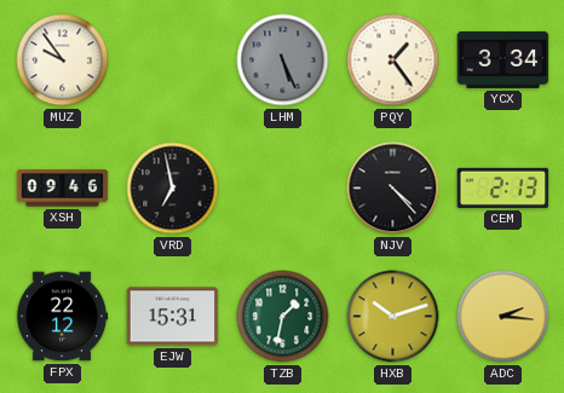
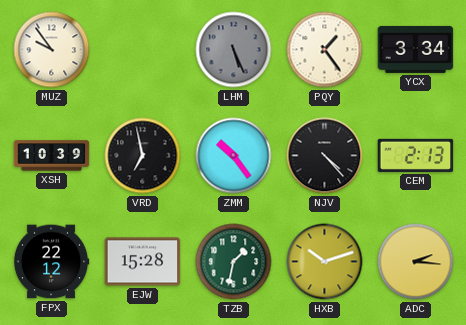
XSH: 09:46 -> 10:39
ZMM: none -> 10:24
EJW: 15:31 -> 15:28
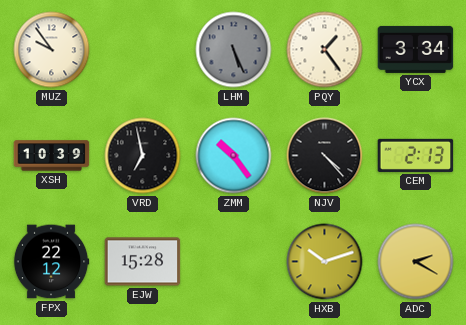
TZB: 1:32 -> none
ADC: 2:16 -> 2:20
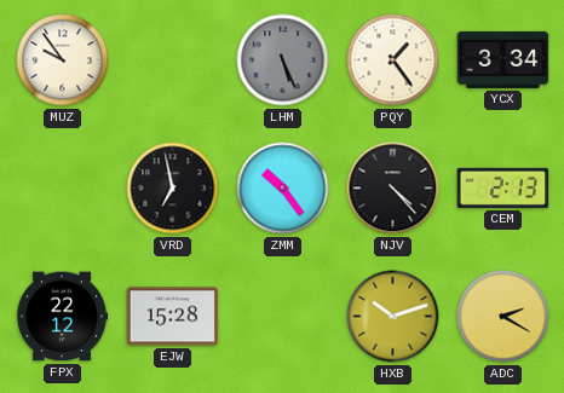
XSH: 10:39 -> none
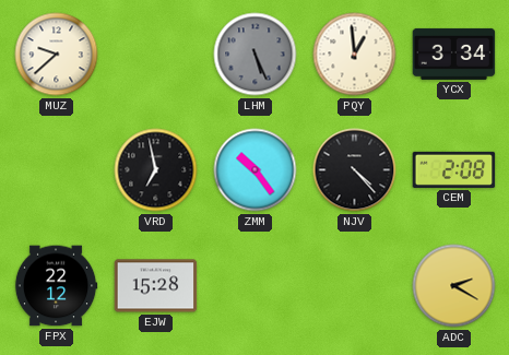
MUZ: 9:54 -> 9:38
PQY: 1:24 -> 12:59
CEM: 2:13 -> 2:08
HXB: 10:12 -> none
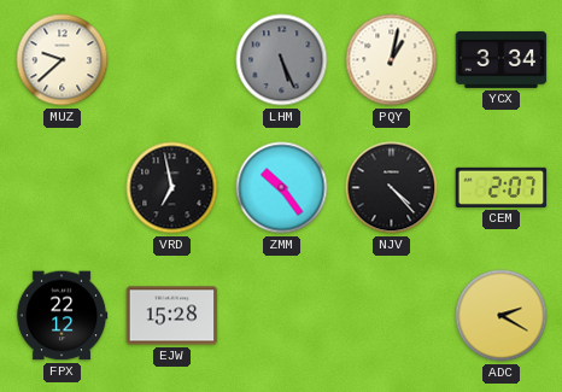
PQY: 12:59 -> 1:02
CEM: 2:08 -> 2:07
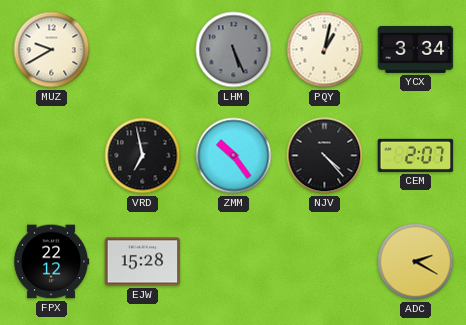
MUZ: 9:38 -> 9:40
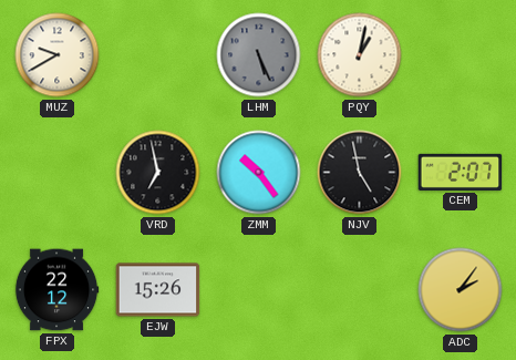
YCX: 3:34 -> none
NJV: 4:23 -> 4:58
EJW: 15:28 -> 15:26
ADC: 2:20 -> 2:06
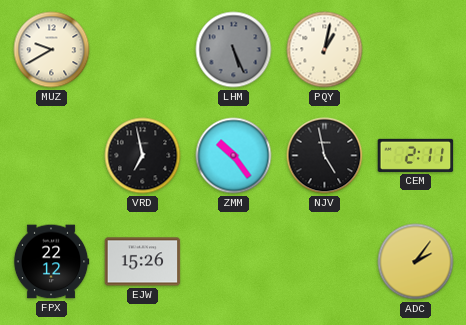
CEM: 2:07 -> 2:11
